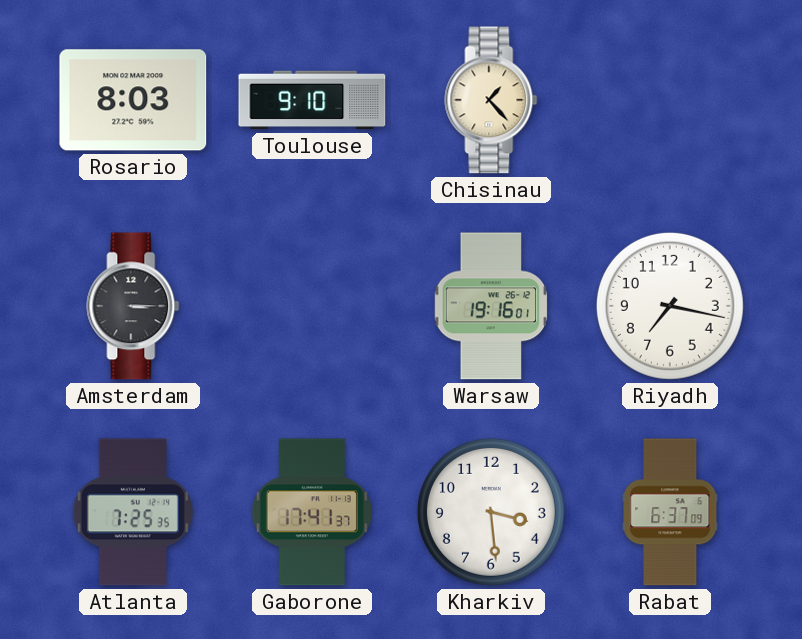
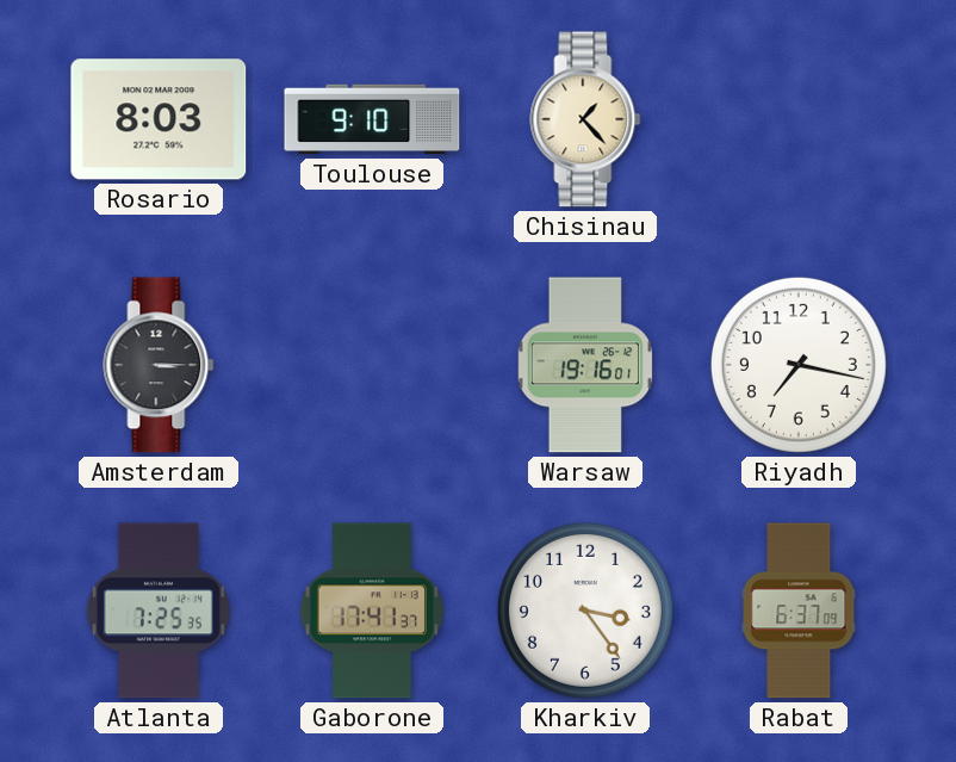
Kharkiv: 3:29 -> 3:24
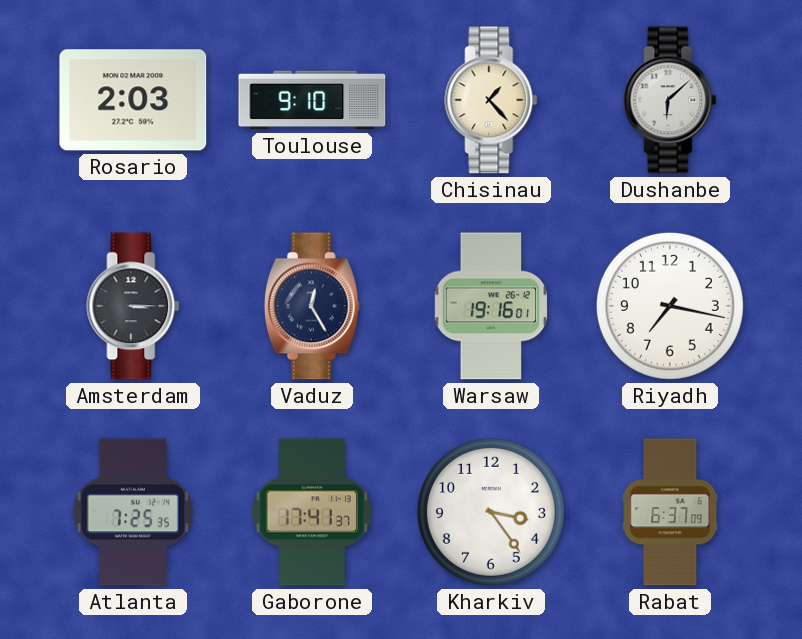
Rosario: 8:03 -> 2:03
Dushanbe: none -> 6:08
Vaduz: none -> 12:25
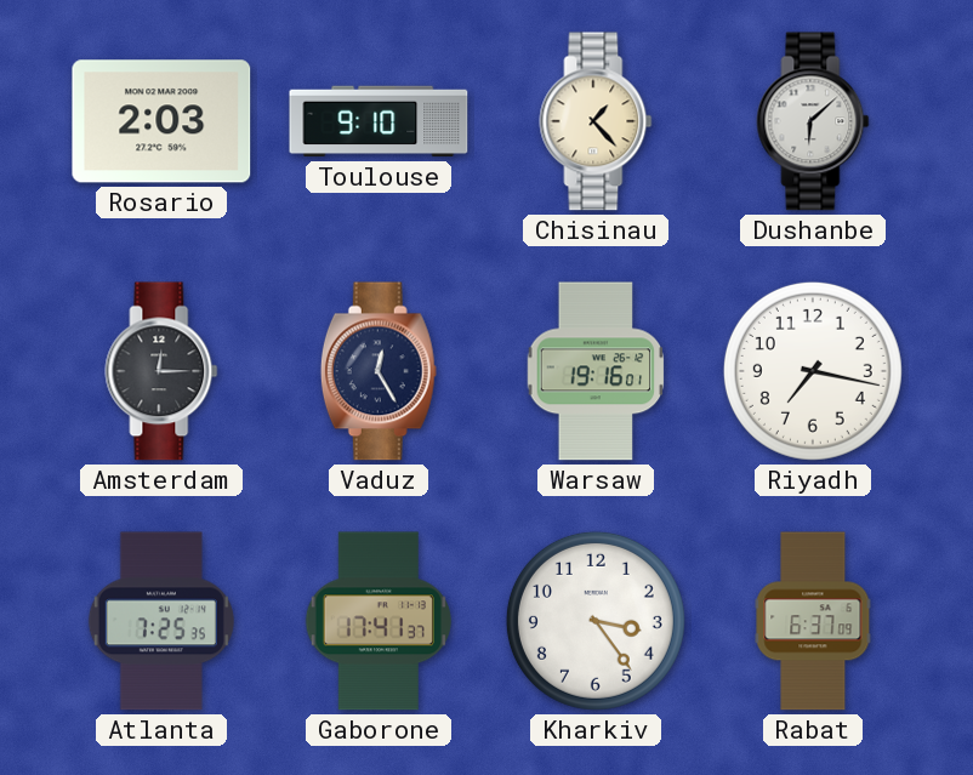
Amsterdam: 3:15 -> 12:15
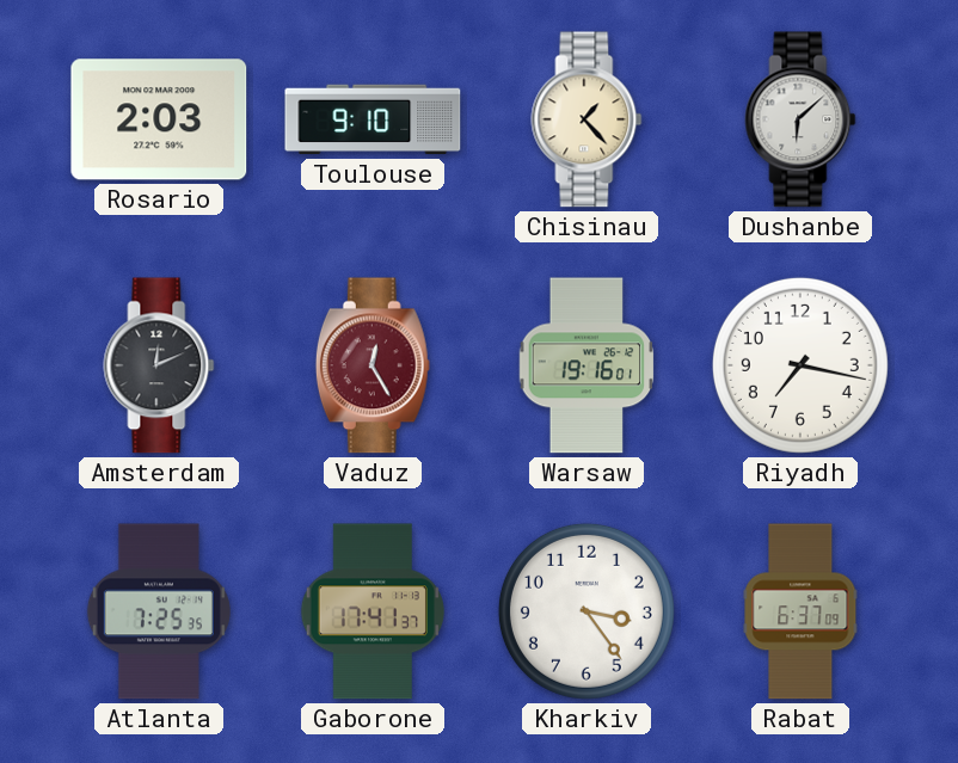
Amsterdam: 12:15 -> 12:11
Vaduz dial: navy -> burgundy
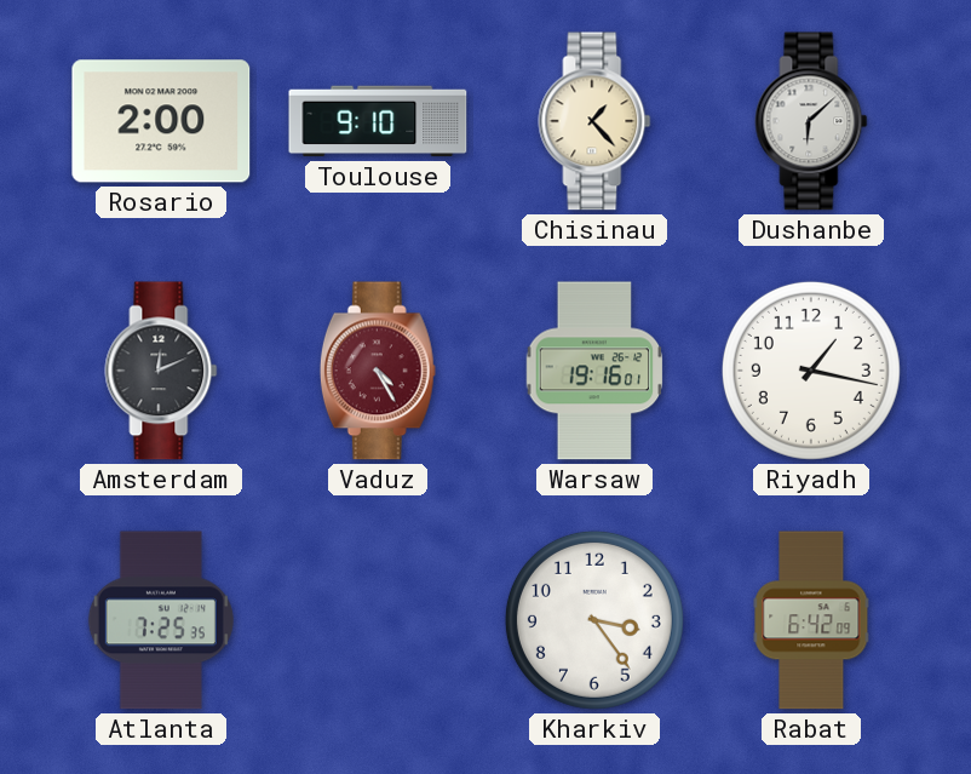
Rosario: 2:03 -> 2:00
Vaduz: 12:25 -> 4:25
Riyadh: 7:17 -> 1:17
Gaborone: 17:41 -> none
Rabat: 6:37 -> 6:42
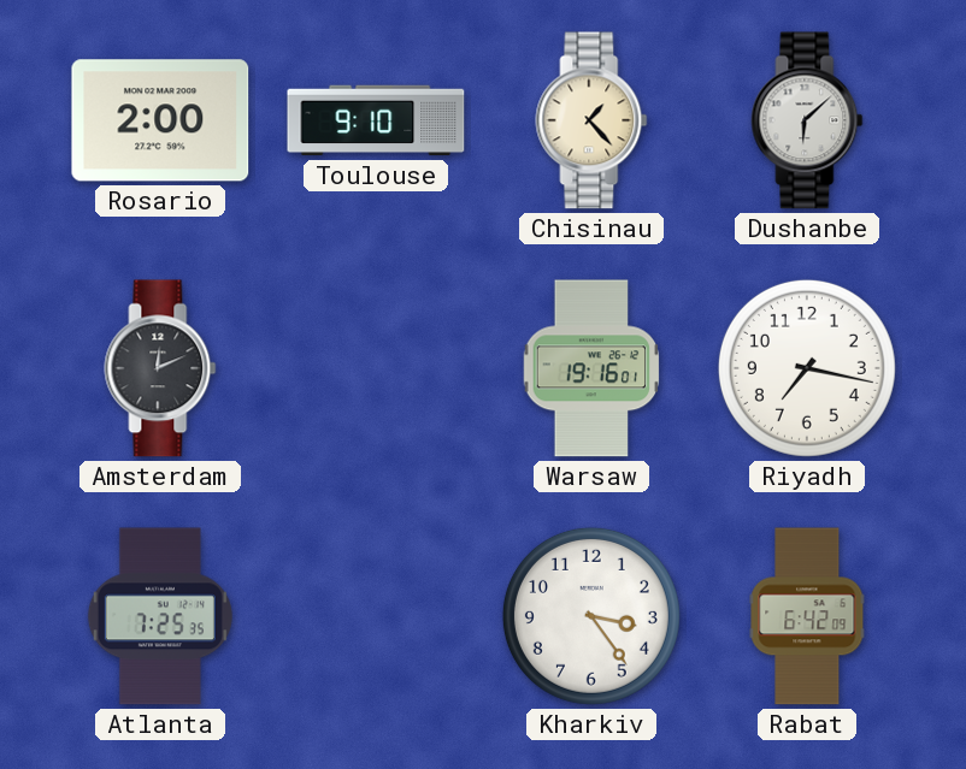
Vaduz: 4:25 -> none
Riyadh: 1:17 -> 7:17
